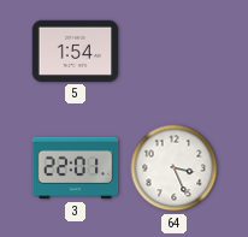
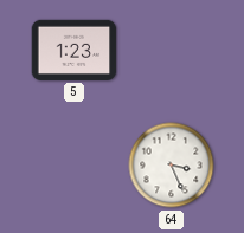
5: 1:54 -> 1:23
3: 22:01 -> none
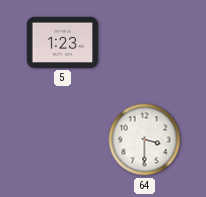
64: 3:26 -> 3:30
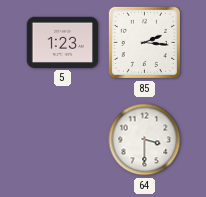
85: none -> 2:16
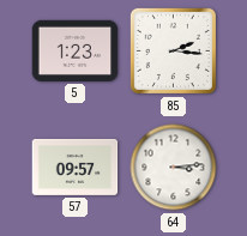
57: none -> 09:57
64: 3:30 -> 3:14
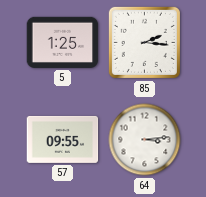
5: 1:23 -> 1:25
57: 09:57 -> 09:55
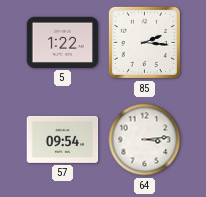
5: 1:25 -> 1:22
57: 09:55 -> 09:54
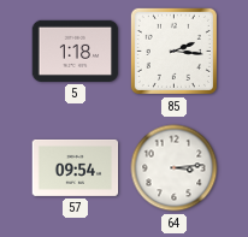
5: 1:22 -> 1:18
